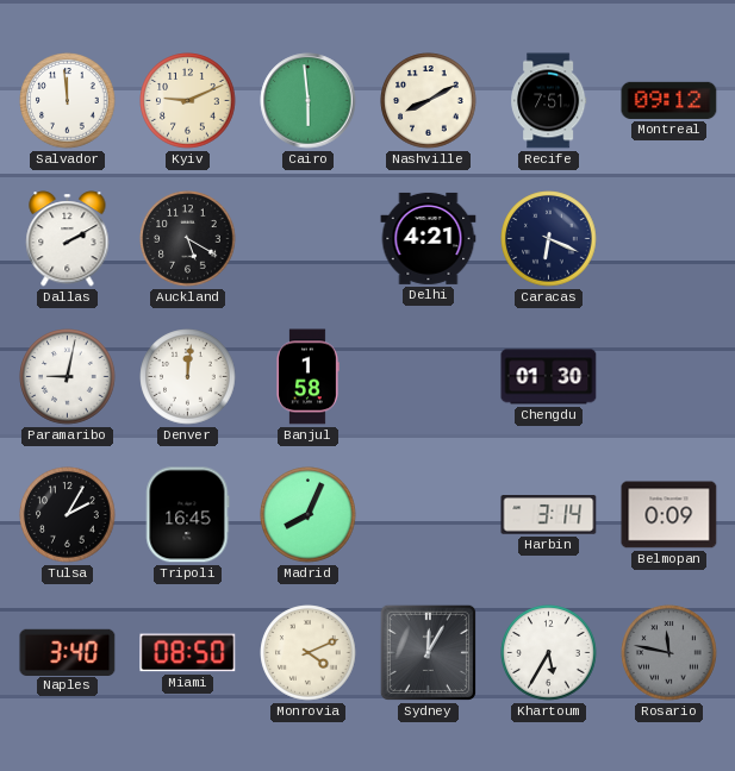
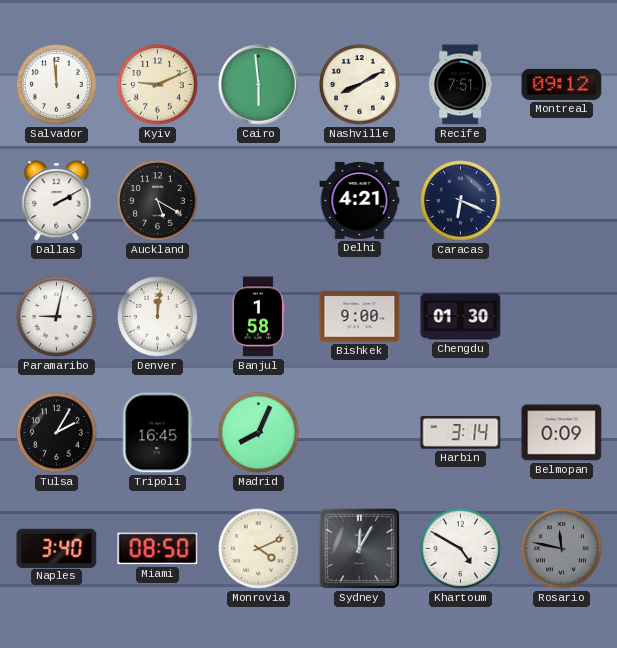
Bishkek: none -> 9:00
Khartoum: 5:35 -> 4:50
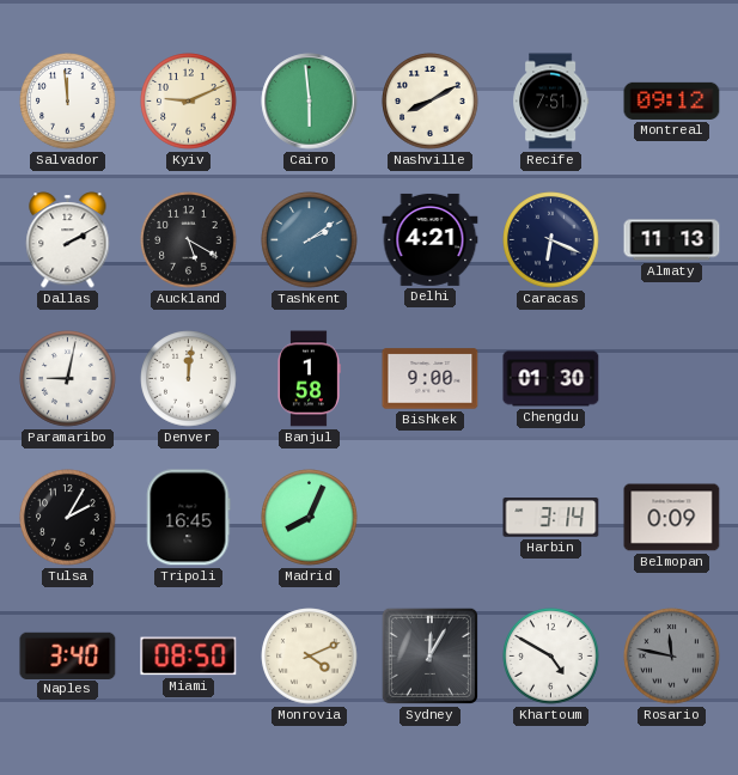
Tashkent: none -> 2:09
Almaty: none -> 11:13
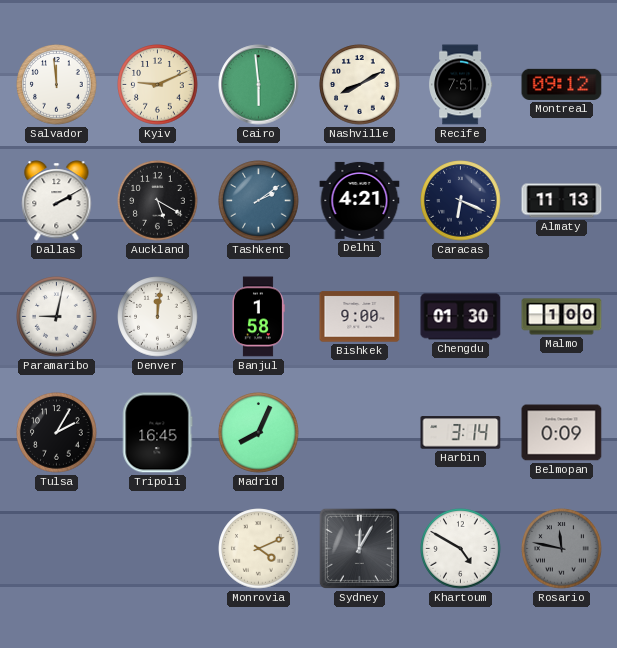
Malmo: none -> 1:00
Naples: 3:40 -> none
Miami: 08:50 -> none
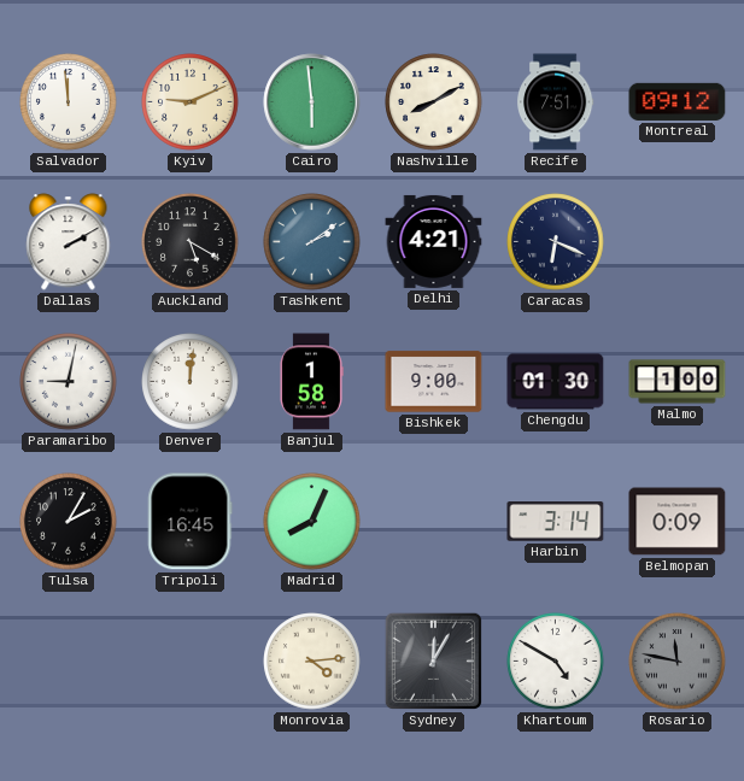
Almaty: 11:13 -> none
Monrovia: 4:11 -> 4:14
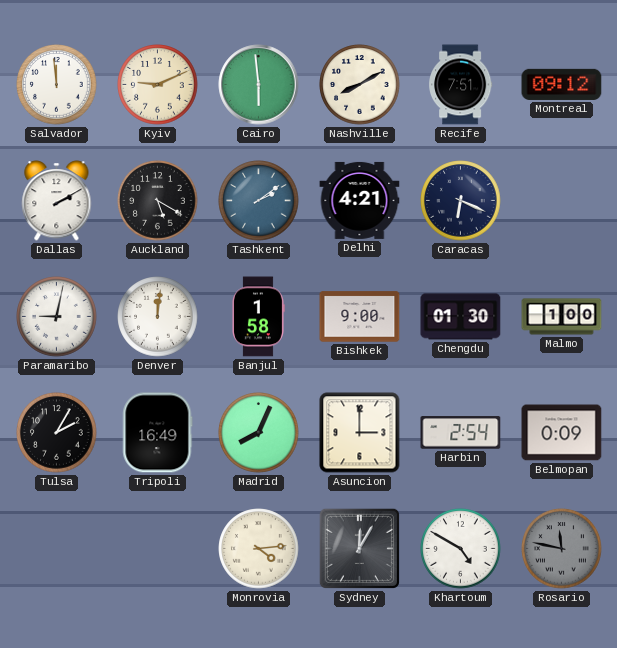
Tripoli: 16:45 -> 16:49
Asuncion: none -> 3:00
Harbin: 3:14 -> 2:54
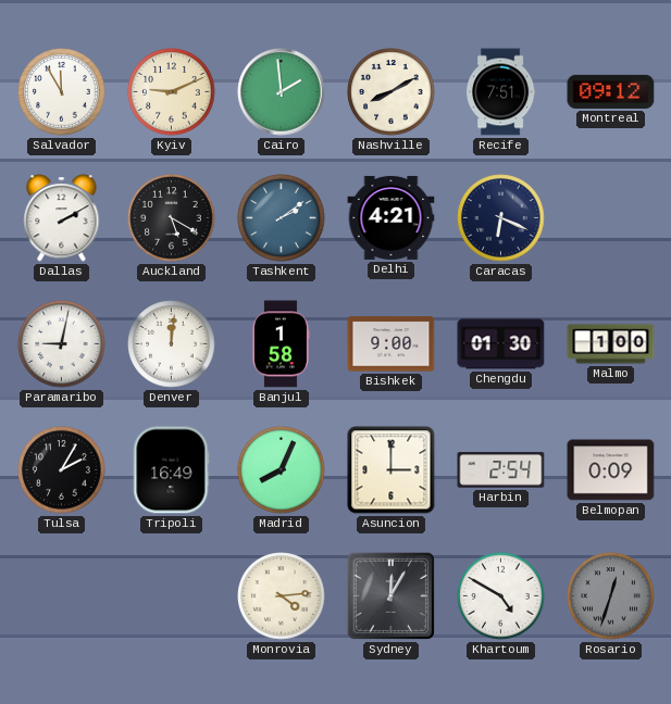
Salvador: 11:59 -> 11:55
Cairo: 5:59 -> 1:59
Rosario: 11:47 -> 12:33
